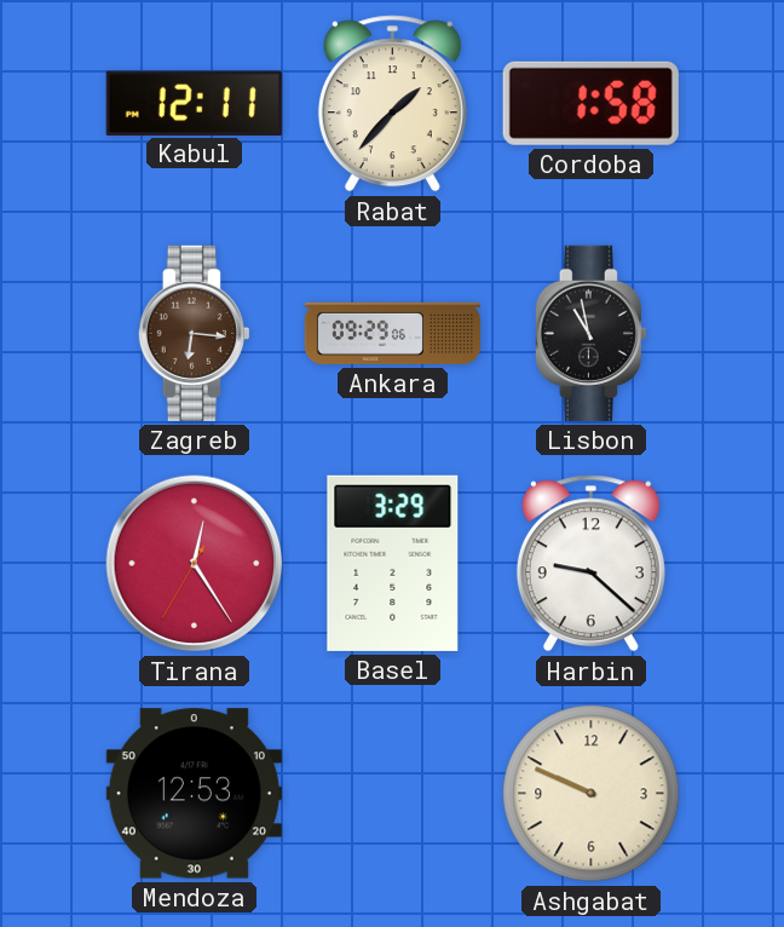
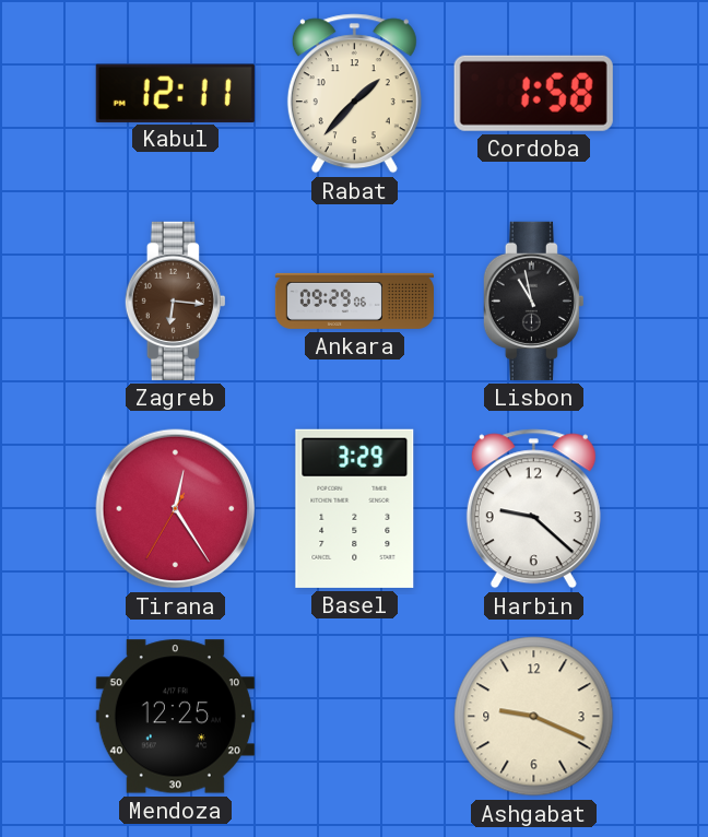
Mendoza: 12:53 -> 12:25
Ashgabat: 9:49 -> 9:19
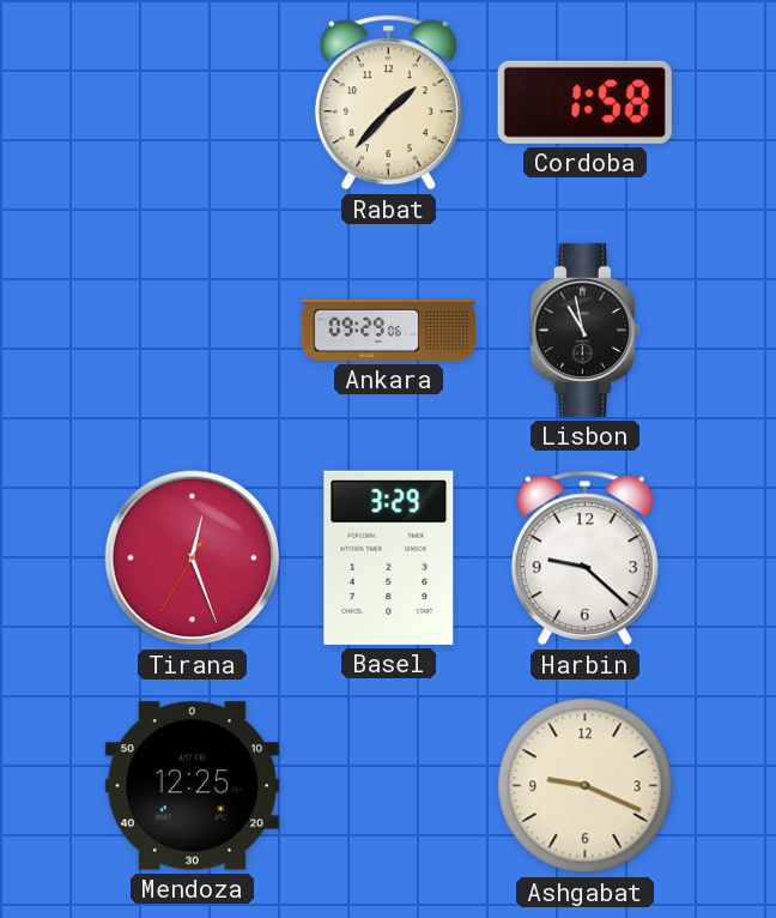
Kabul: 12:11 -> none
Zagreb: 6:16 -> none
Tirana: 12:24 -> 12:26
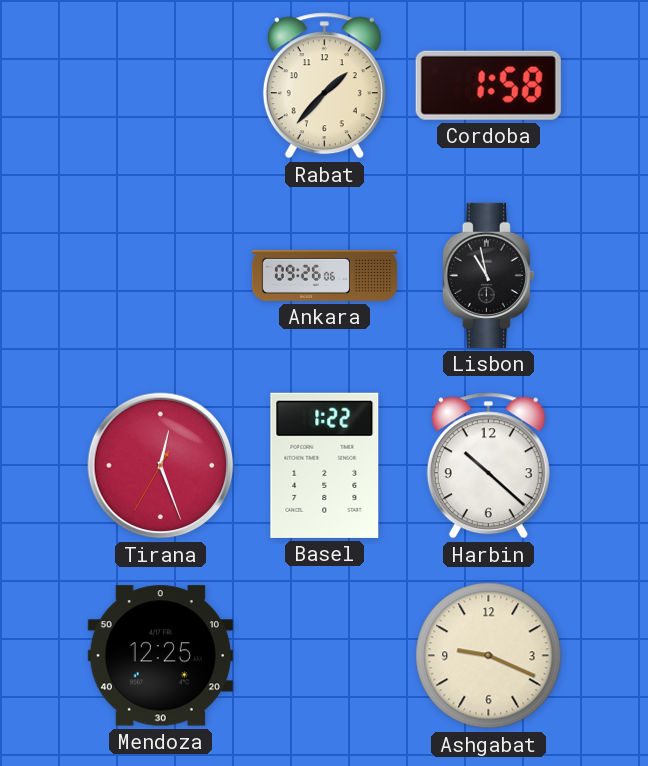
Ankara: 09:29 -> 09:26
Basel: 3:29 -> 1:22
Harbin: 9:22 -> 10:22
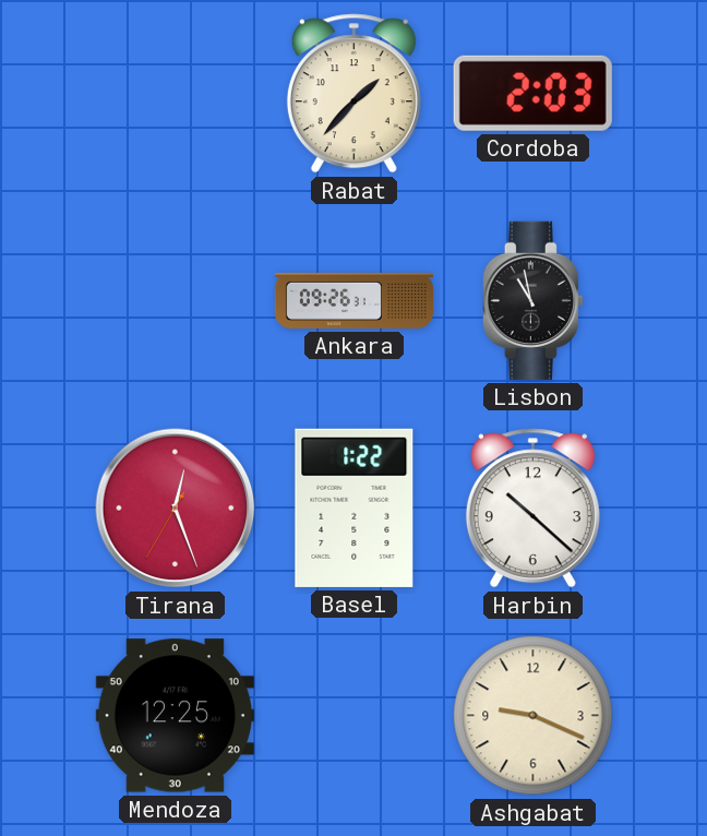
Cordoba: 1:58 -> 2:03
Ankara: 09:26:06 -> 09:26:31
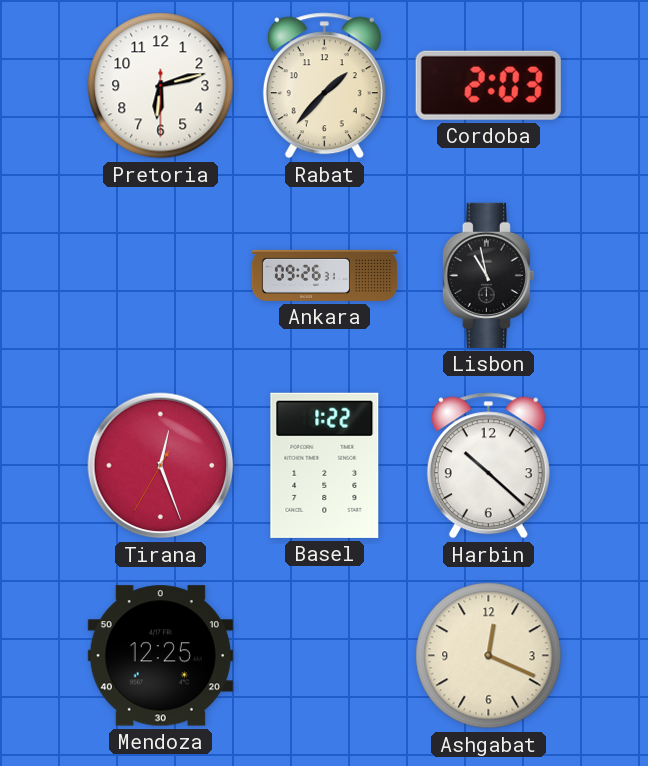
Pretoria: none -> 6:12
Ashgabat: 9:19 -> 12:19
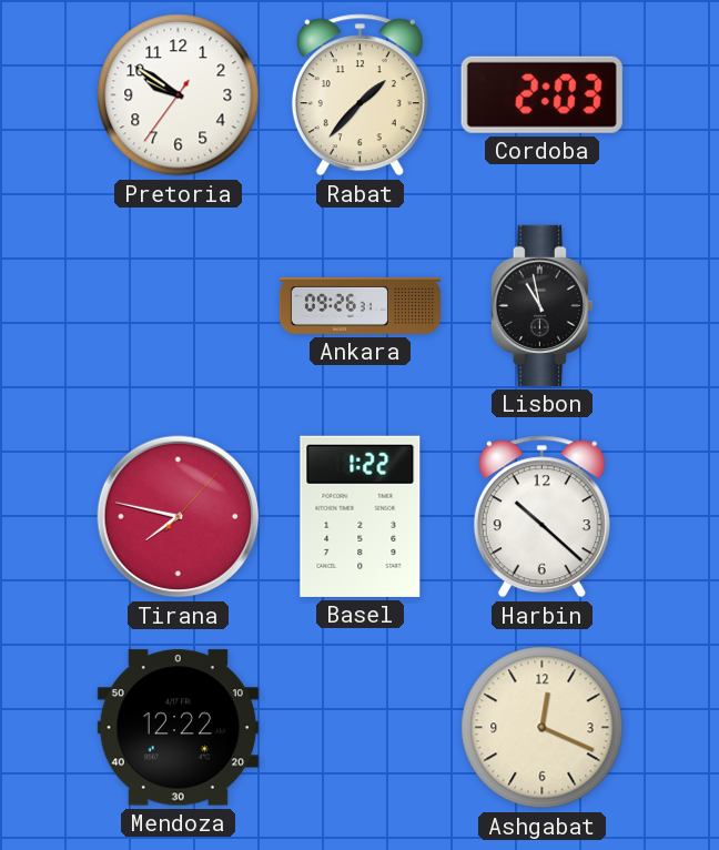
Pretoria: 6:12 -> 9:50
Tirana: 12:26 -> 7:47
Mendoza: 12:25 -> 12:22
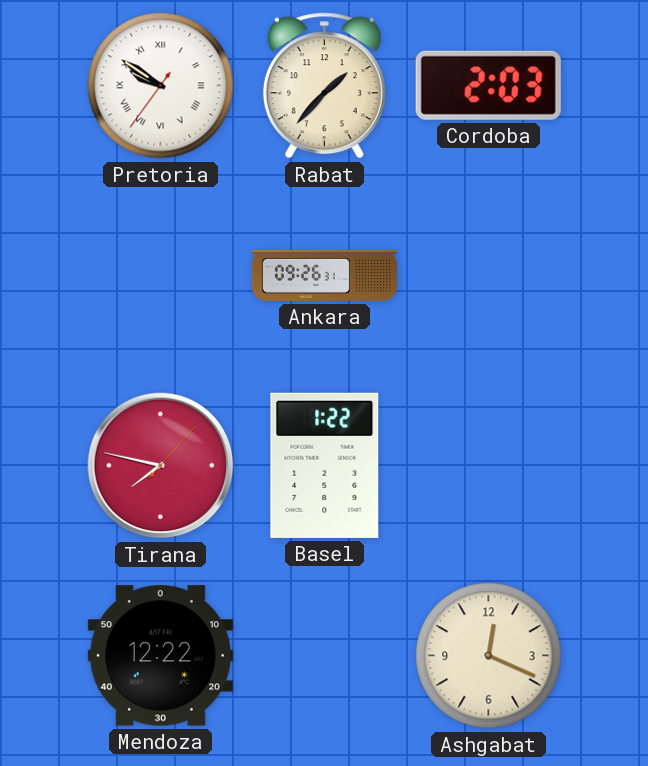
Pretoria numerals: Arabic -> Roman
Lisbon: 10:58 -> none
Harbin: 10:22 -> none
